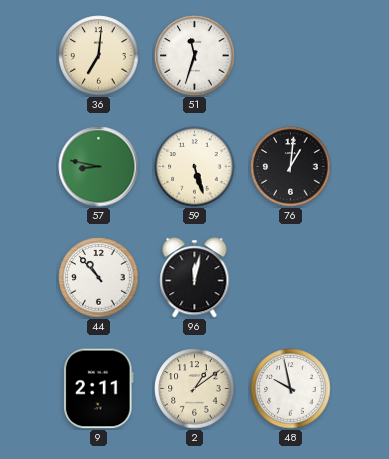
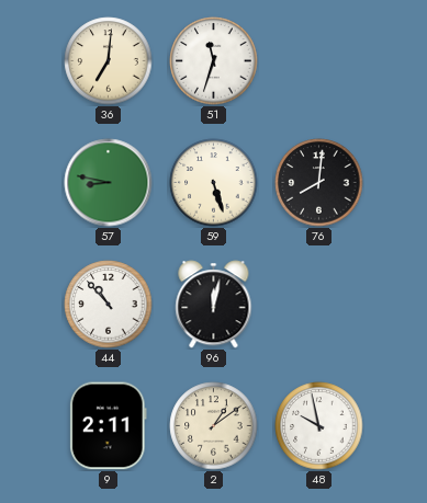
76: 1:01 -> 8:01
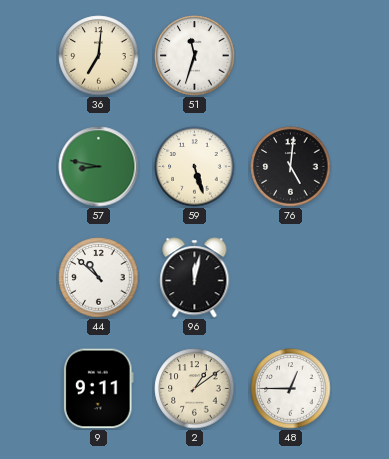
76: 8:01 -> 5:01
44: 10:53 -> 10:52
9: 2:11 -> 9:11
48: 9:58 -> 12:45
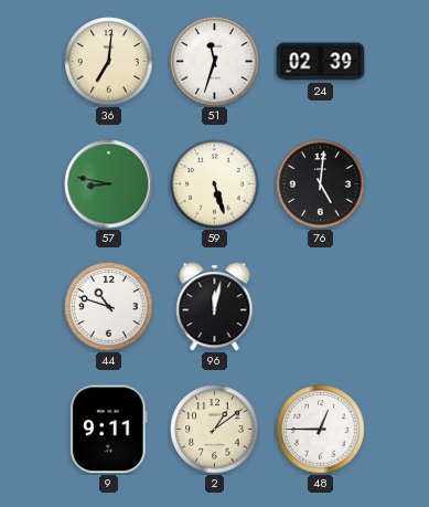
24: none -> 02:39
44: 10:52 -> 10:48
